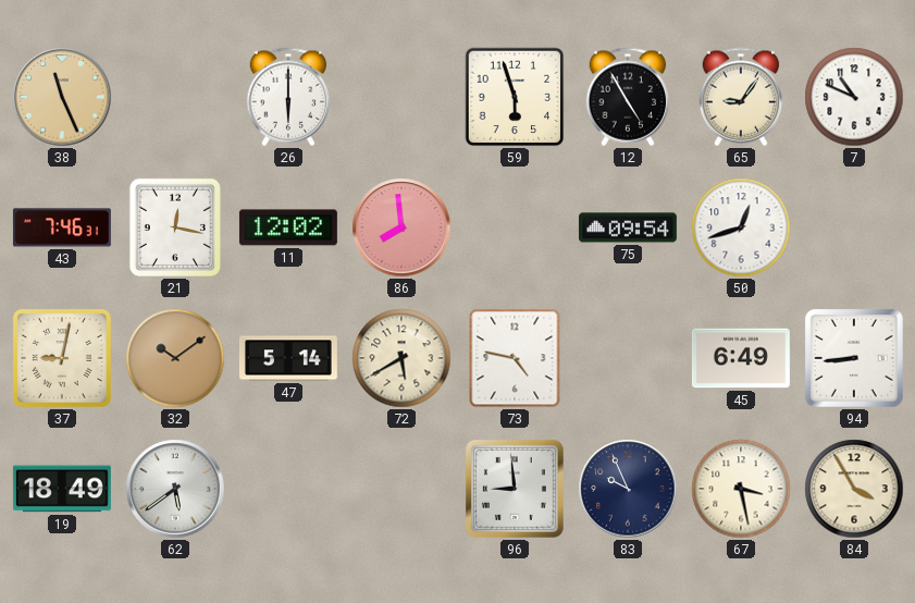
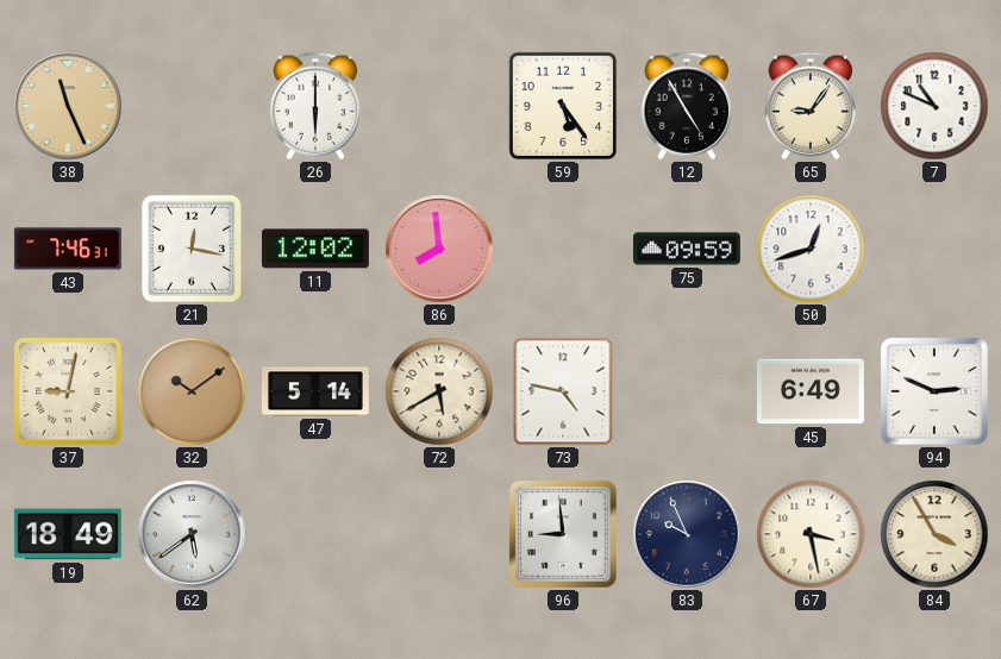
59: 5:57 -> 5:24
75: 09:54 -> 09:59
94: 8:44 -> 2:49
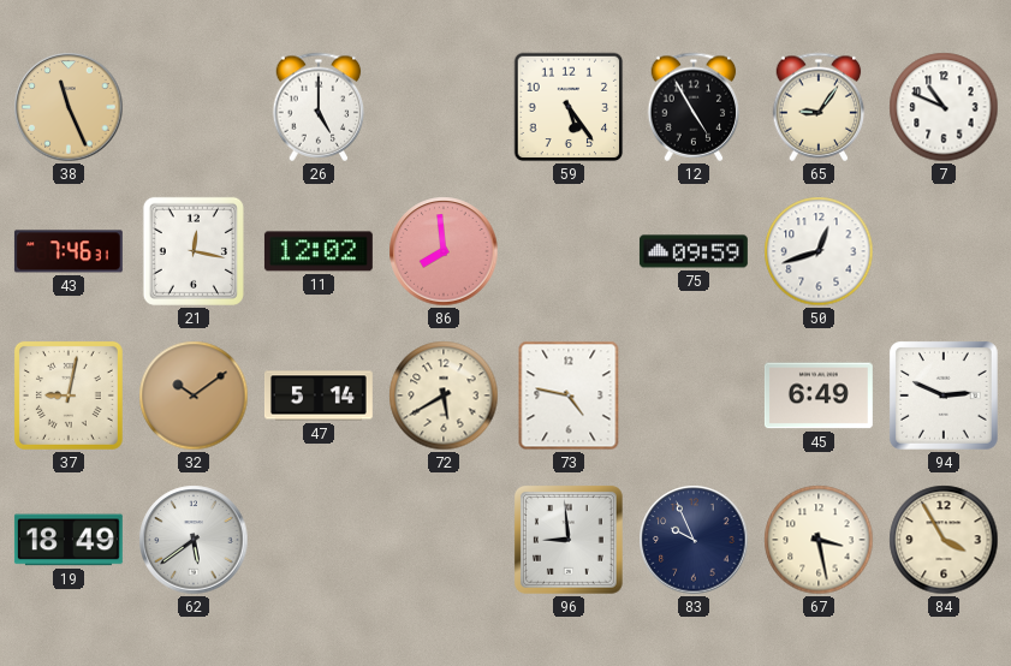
26: 6:00 -> 5:00
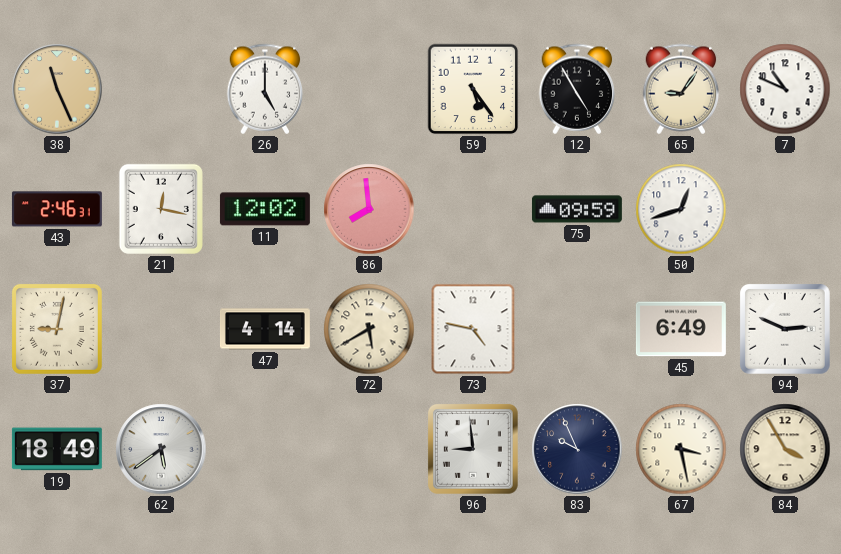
43: 7:46 -> 2:46
32: 10:09 -> none
47: 5:14 -> 4:14
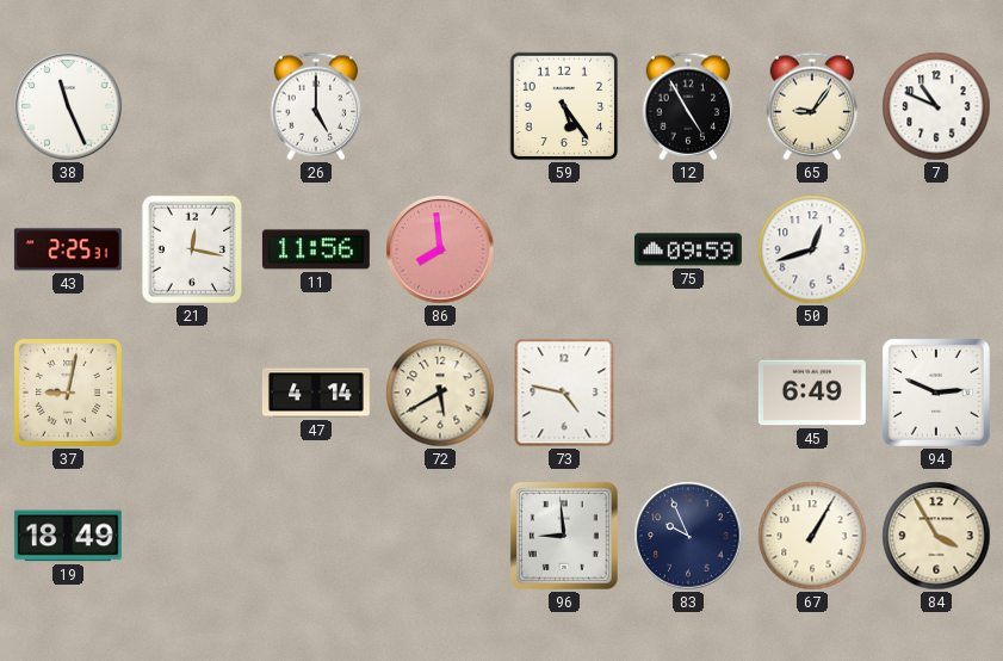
38 dial: champagne -> white
43: 2:46 -> 2:25
11: 12:02 -> 11:56
62: 5:39 -> none
67: 3:28 -> 1:05
